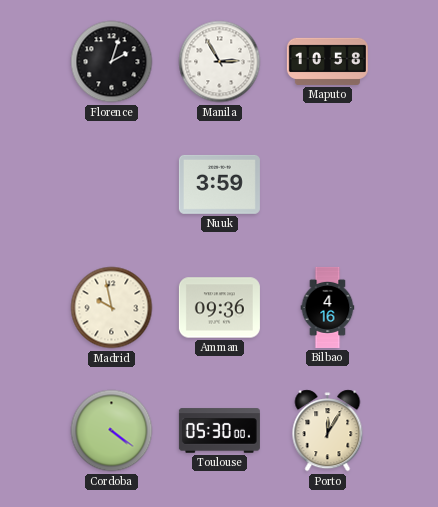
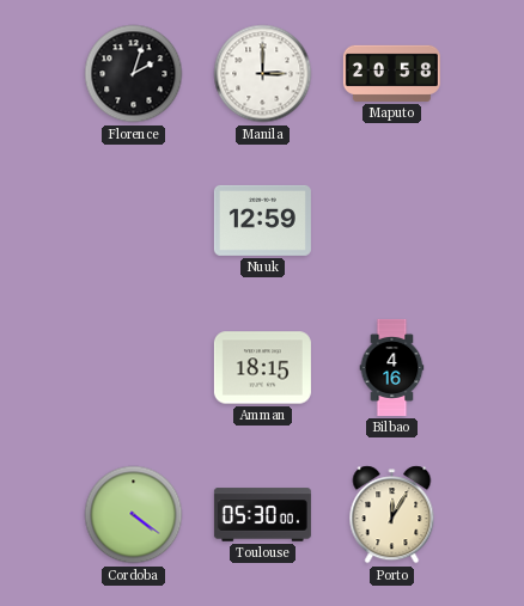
Manila: 2:55 -> 3:00
Maputo: 10:58 -> 20:58
Nuuk: 3:59 -> 12:59
Madrid: 9:58 -> none
Amman: 09:36 -> 18:15
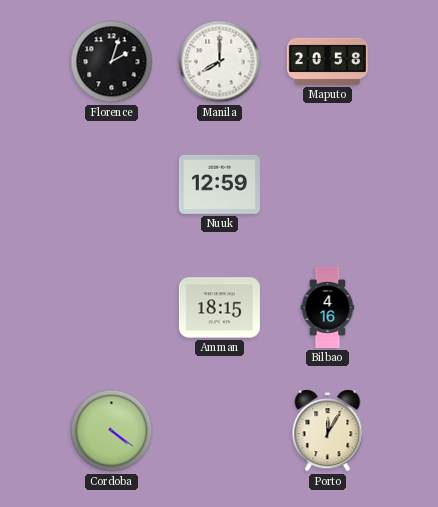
Manila: 3:00 -> 8:00
Toulouse: 05:30 -> none
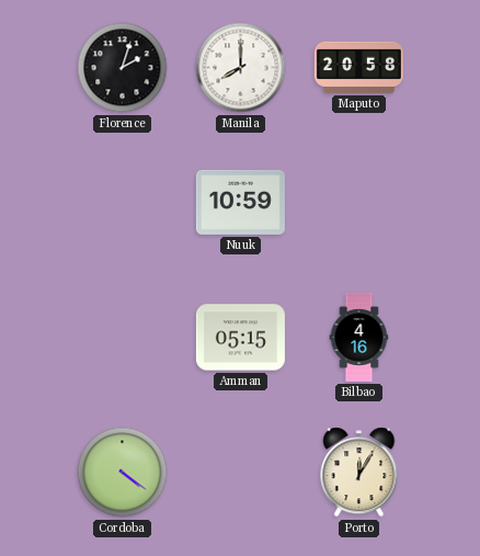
Nuuk: 12:59 -> 10:59
Amman: 18:15 -> 05:15
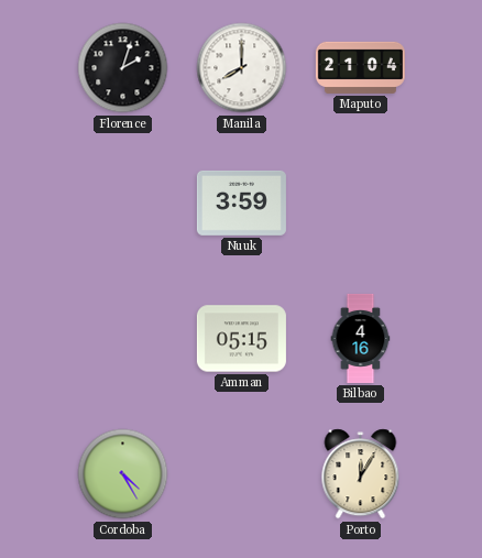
Maputo: 20:58 -> 21:04
Nuuk: 10:59 -> 3:59
Cordoba: 4:21 -> 4:25
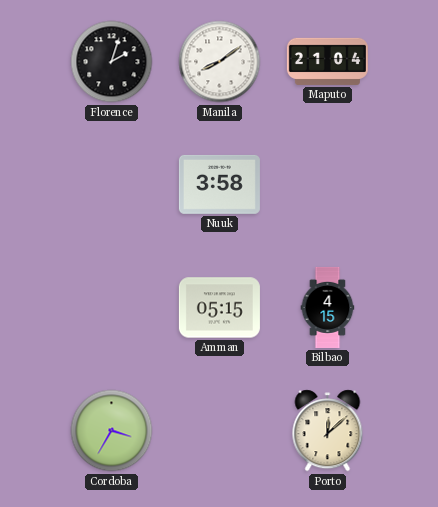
Manila: 8:00 -> 8:09
Nuuk: 3:59 -> 3:58
Bilbao: 4:16 -> 4:15
Cordoba: 4:25 -> 3:35
Porto: 12:05 -> 12:08
